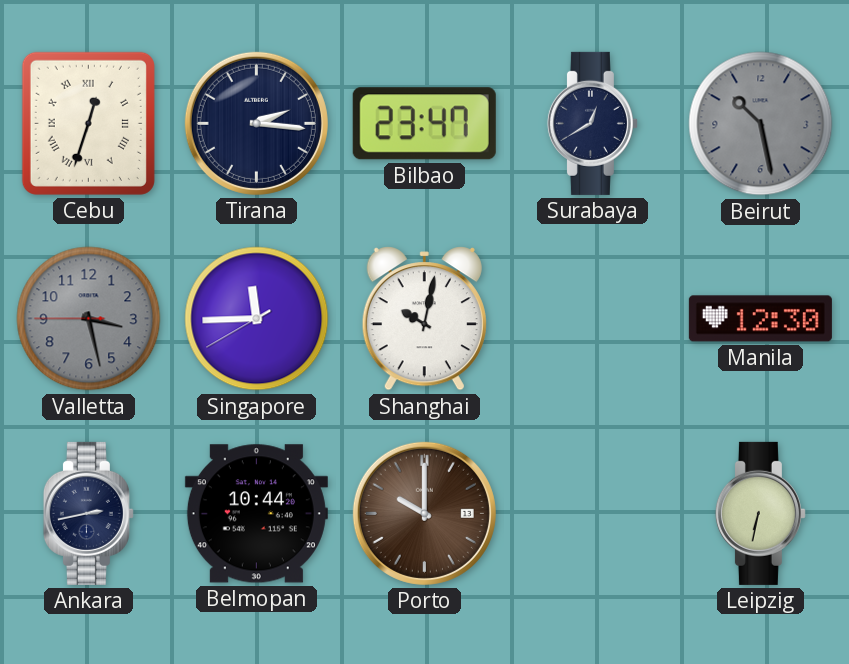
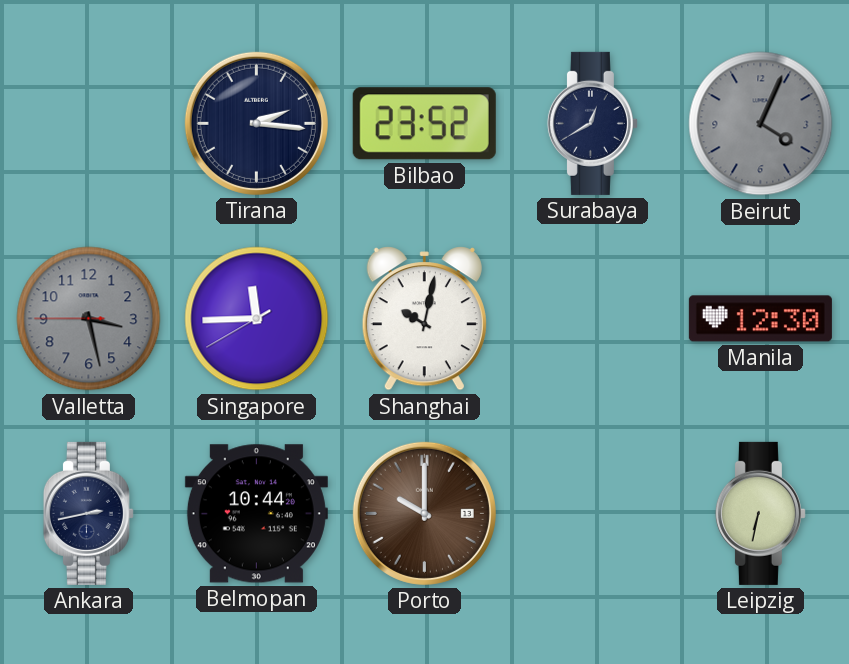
Cebu: 12:33 -> none
Bilbao: 23:47 -> 23:52
Beirut: 10:28 -> 4:04
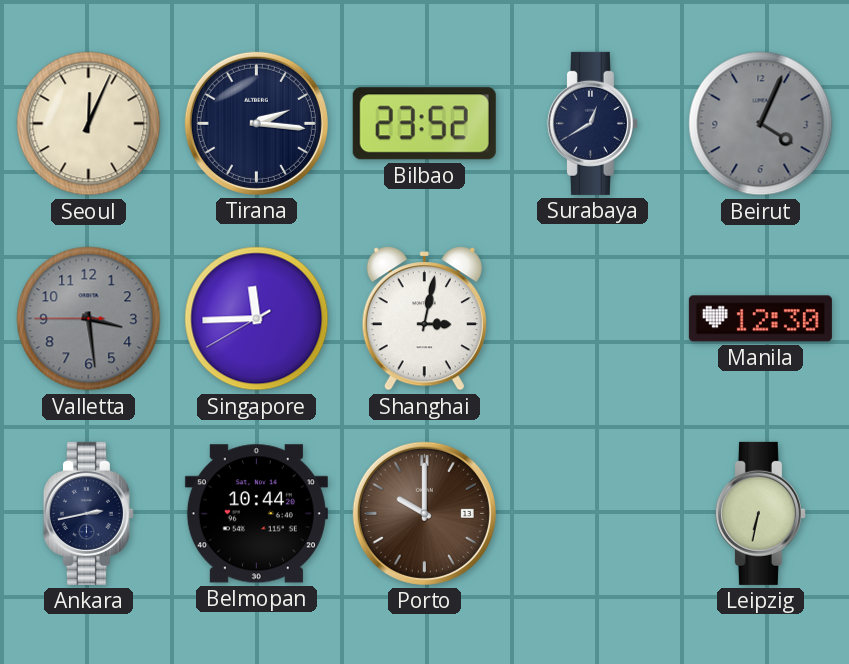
Seoul: none -> 12:04
Valletta: 3:27 -> 3:28
Shanghai: 10:02 -> 3:02
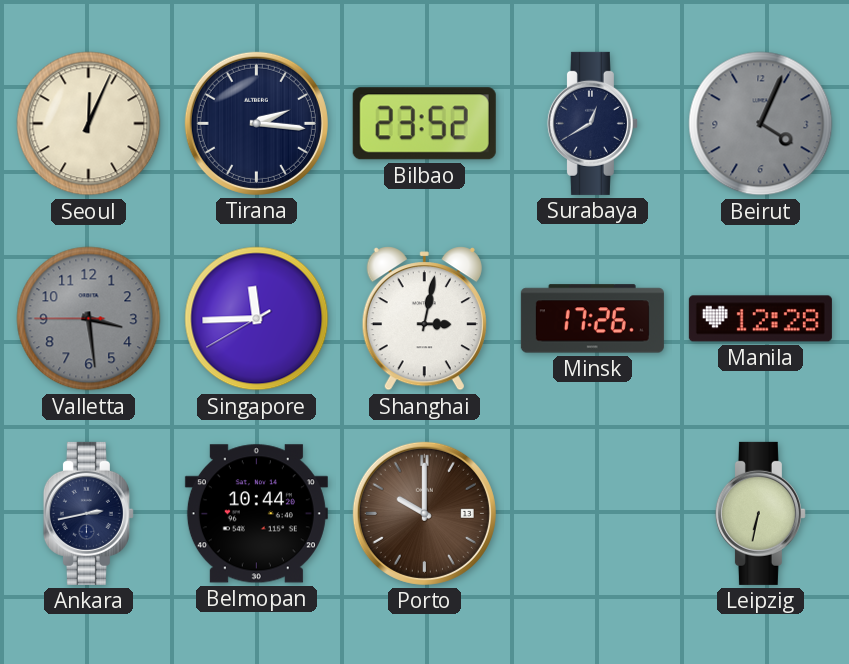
Minsk: none -> 17:26
Manila: 12:30 -> 12:28
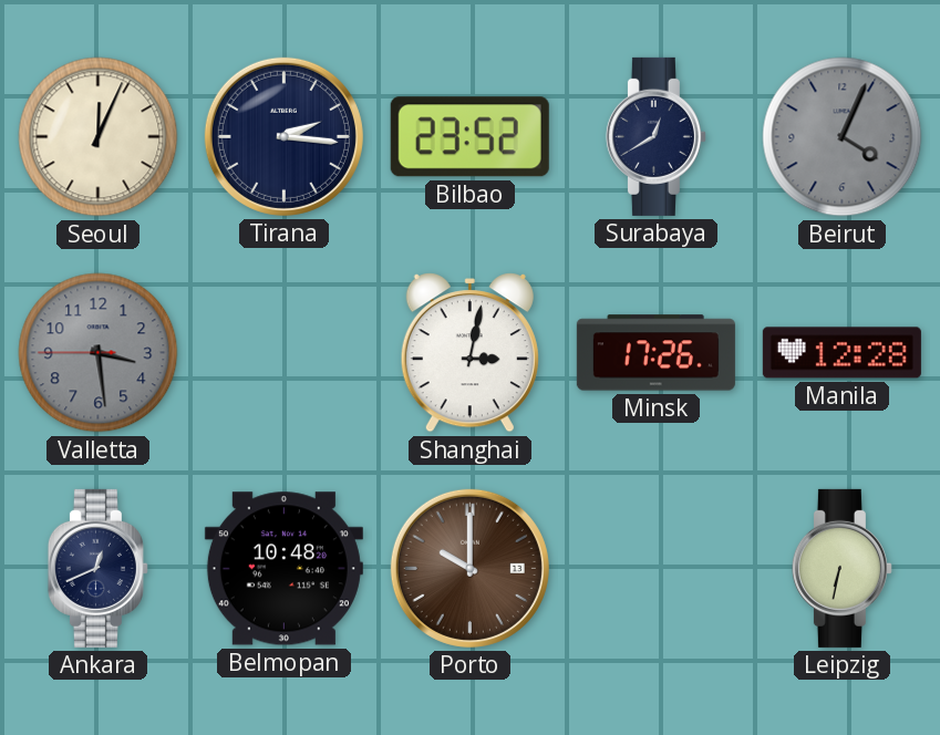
Singapore: 11:44 -> none
Ankara: 2:43 -> 12:41
Belmopan: 10:44 -> 10:48
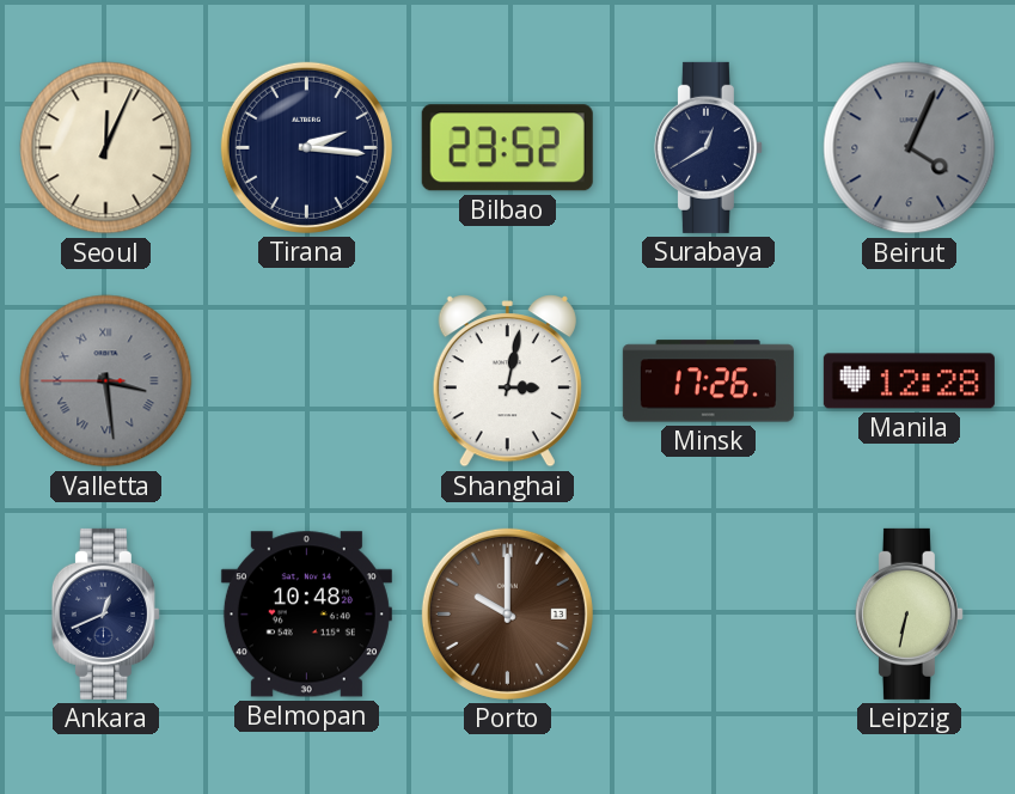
Valletta numerals: Arabic -> Roman
